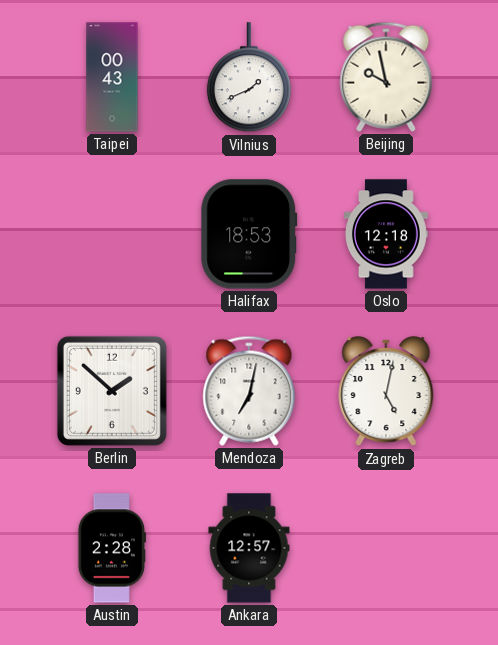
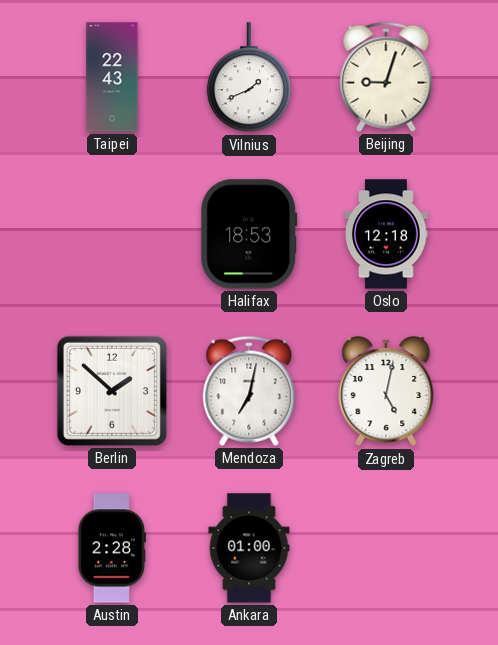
Taipei: 00:43 -> 22:43
Beijing: 9:58 -> 9:03
Ankara: 12:57 -> 01:00
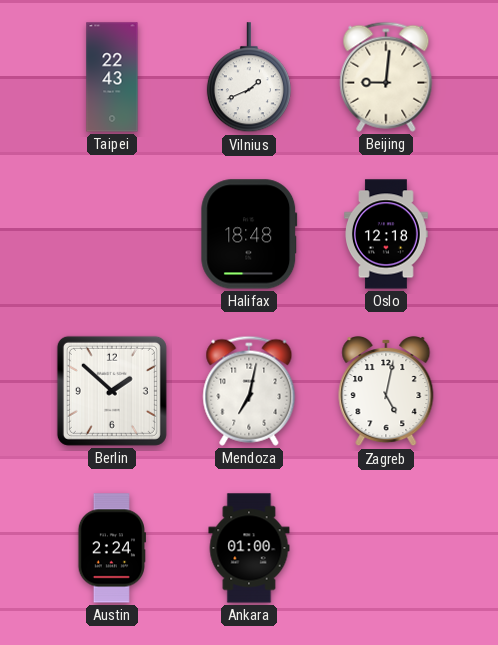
Beijing: 9:03 -> 9:01
Halifax: 18:53 -> 18:48
Austin: 2:28 -> 2:24
